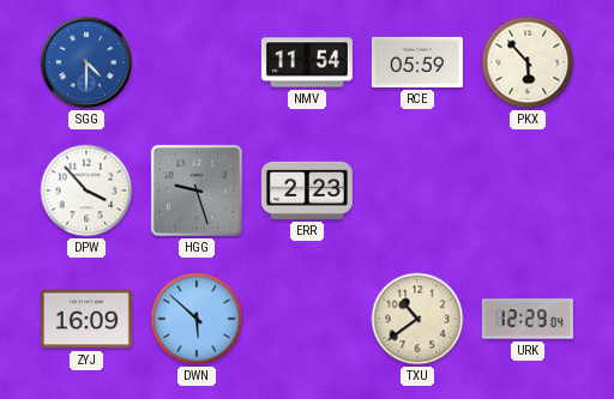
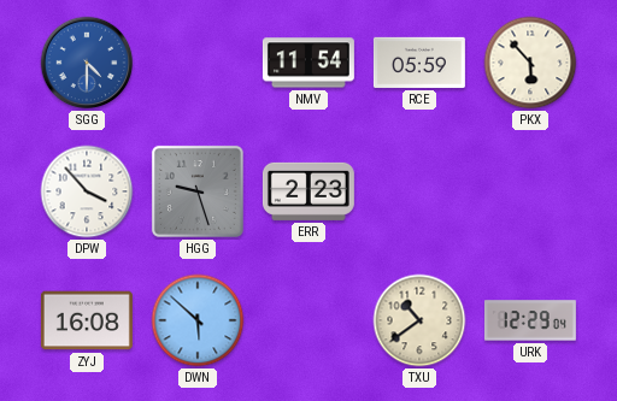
ZYJ: 16:09 -> 16:08
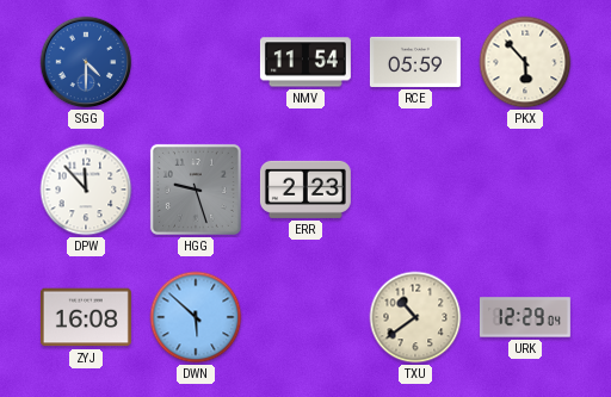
DPW: 3:53 -> 11:53
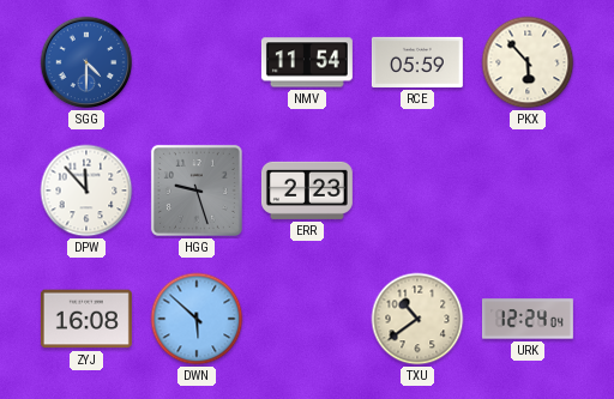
URK: 12:29 -> 12:24
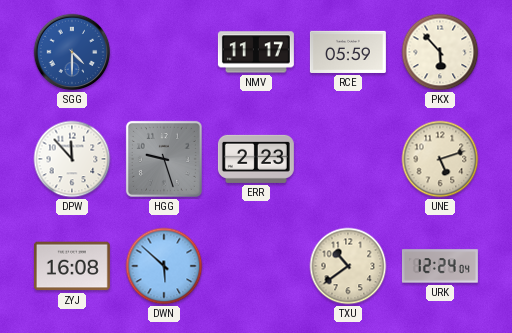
NMV: 11:54 -> 11:17
UNE: none -> 5:12
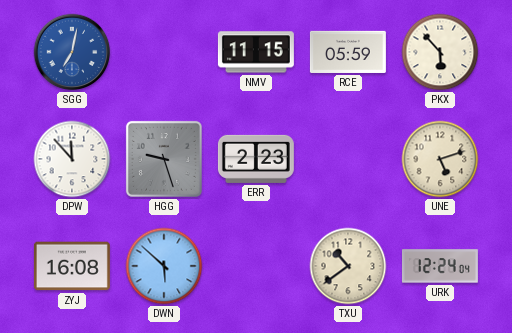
SGG: 4:30 -> 7:02
NMV: 11:17 -> 11:15
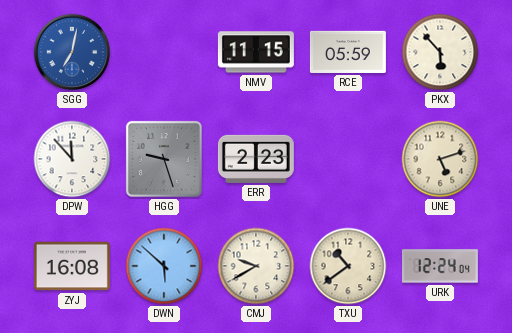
CMJ: none -> 9:40
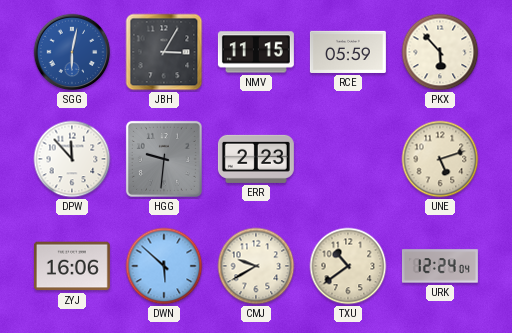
SGG: 7:02 -> 6:02
JBH: none -> 3:05
HGG: 9:27 -> 9:31
ZYJ: 16:08 -> 16:06
